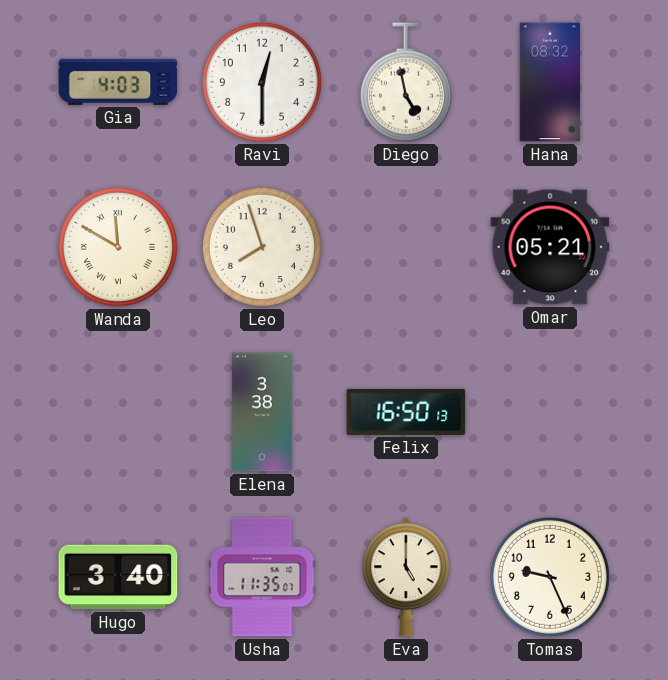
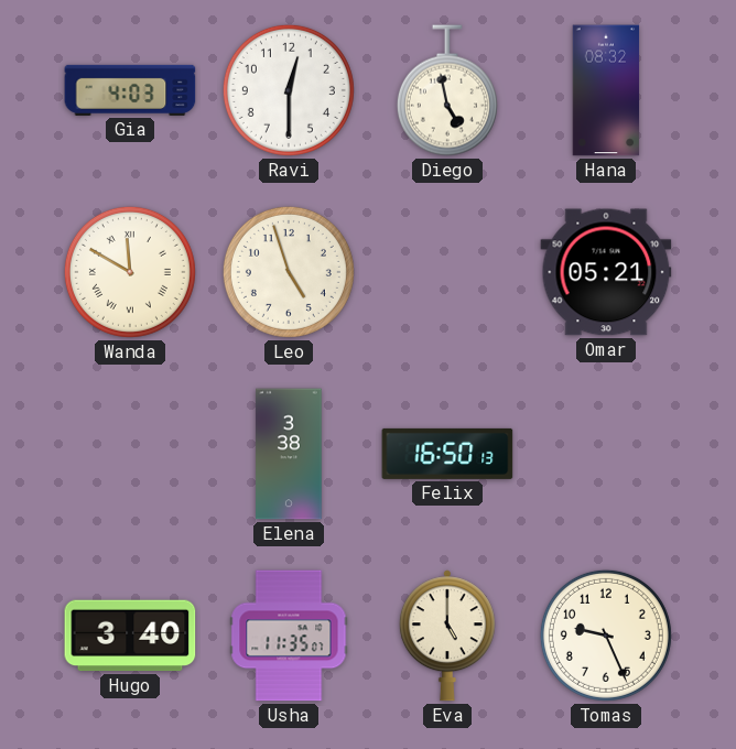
Leo: 7:57 -> 4:57
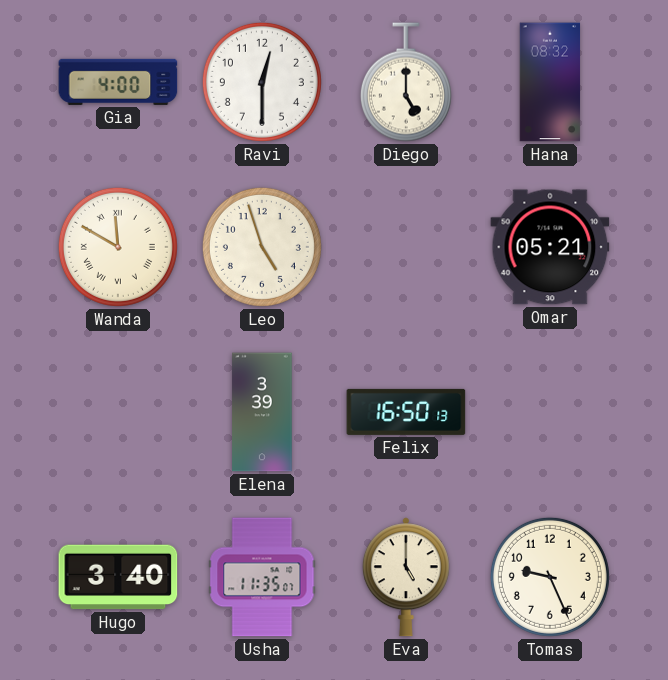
Gia: 4:03 -> 4:00
Diego: 4:58 -> 5:00
Elena: 3:38 -> 3:39
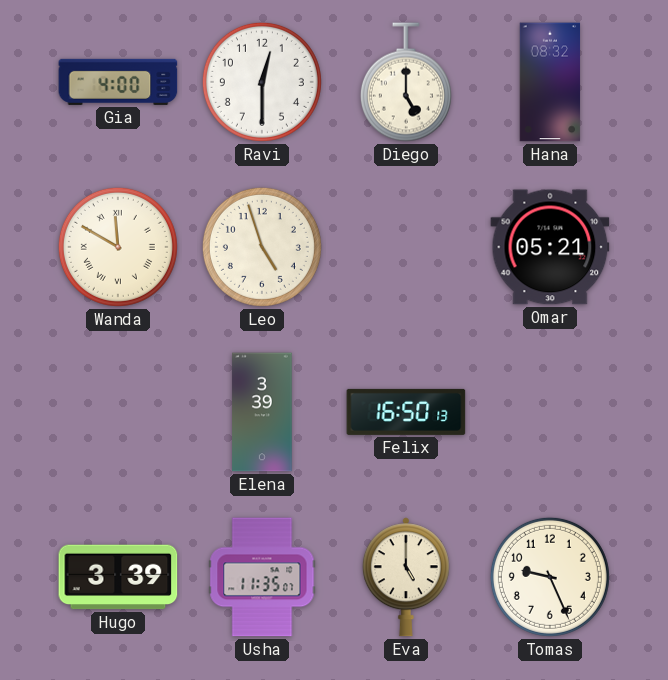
Hugo: 3:40 -> 3:39
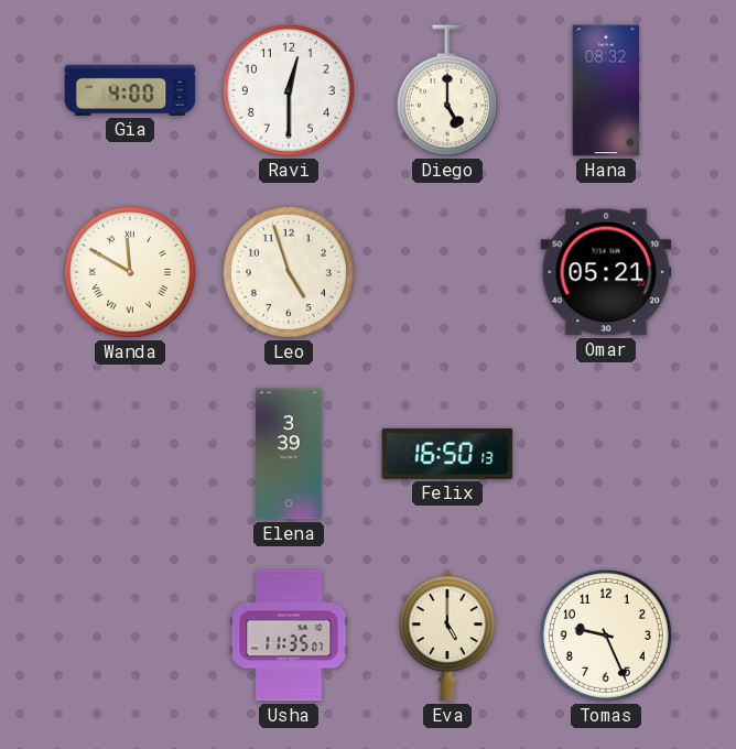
Hugo: 3:39 -> none
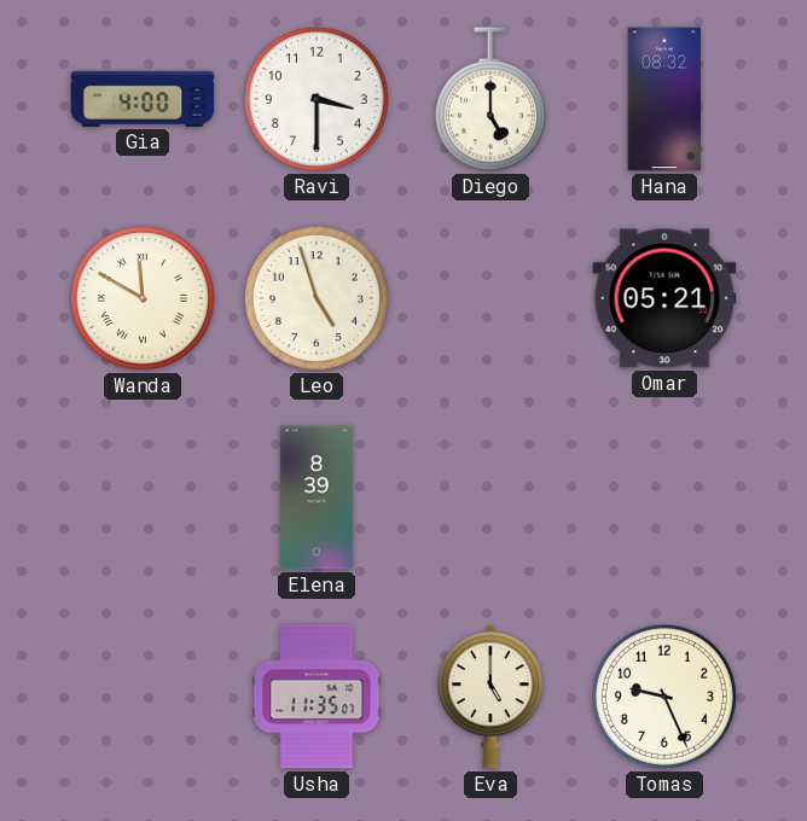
Ravi: 12:30 -> 3:30
Elena: 3:39 -> 8:39
Felix: 16:50 -> none
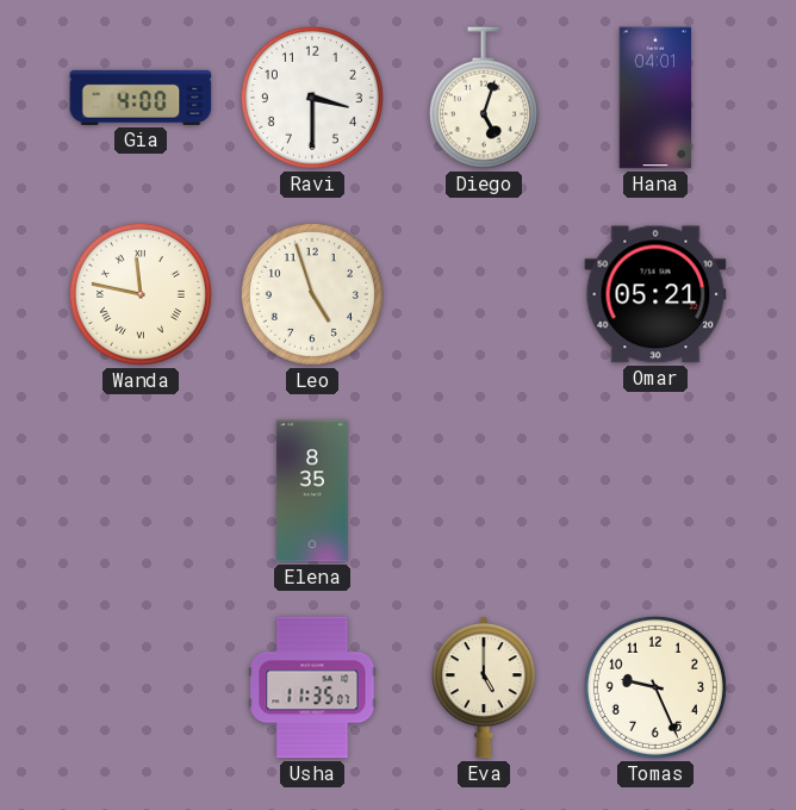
Diego: 5:00 -> 5:03
Hana: 08:32 -> 04:01
Wanda: 11:50 -> 11:47
Elena: 8:39 -> 8:35
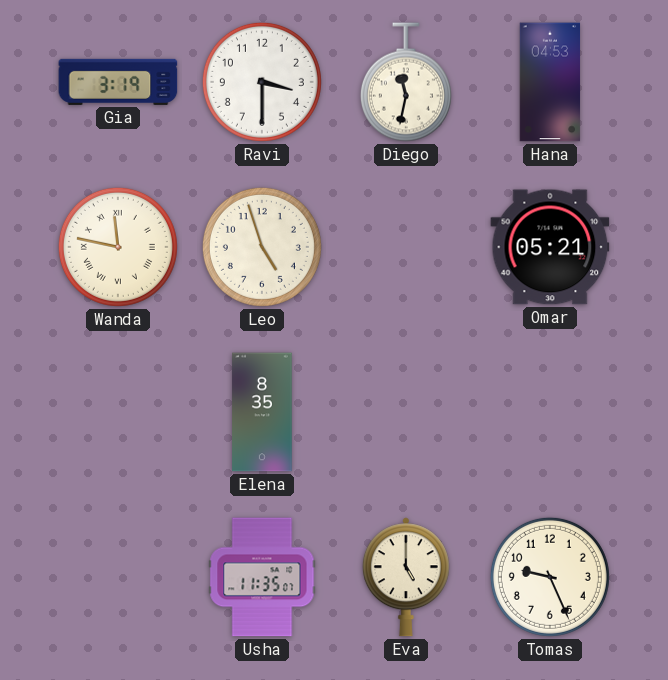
Gia: 4:00 -> 3:19
Diego: 5:03 -> 11:32
Hana: 04:01 -> 04:53
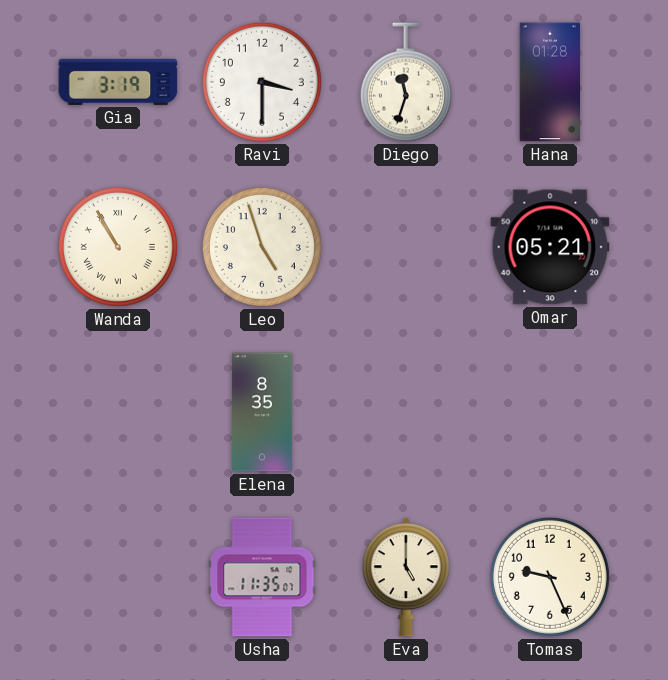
Diego: 11:32 -> 11:33
Hana: 04:53 -> 01:28
Wanda: 11:47 -> 10:55
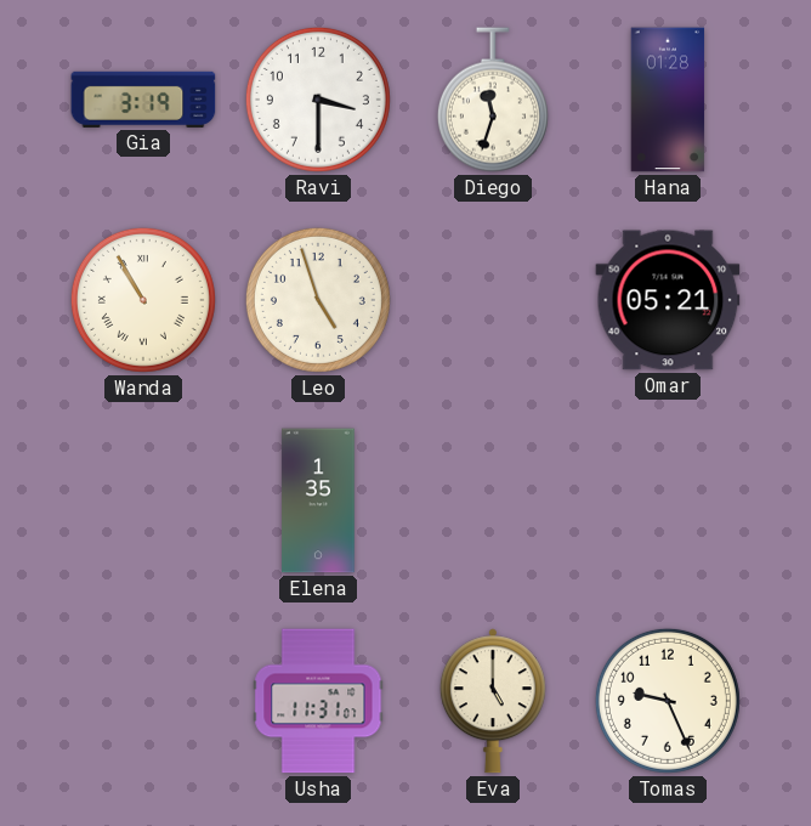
Elena: 8:35 -> 1:35
Usha: 11:35 -> 11:31
